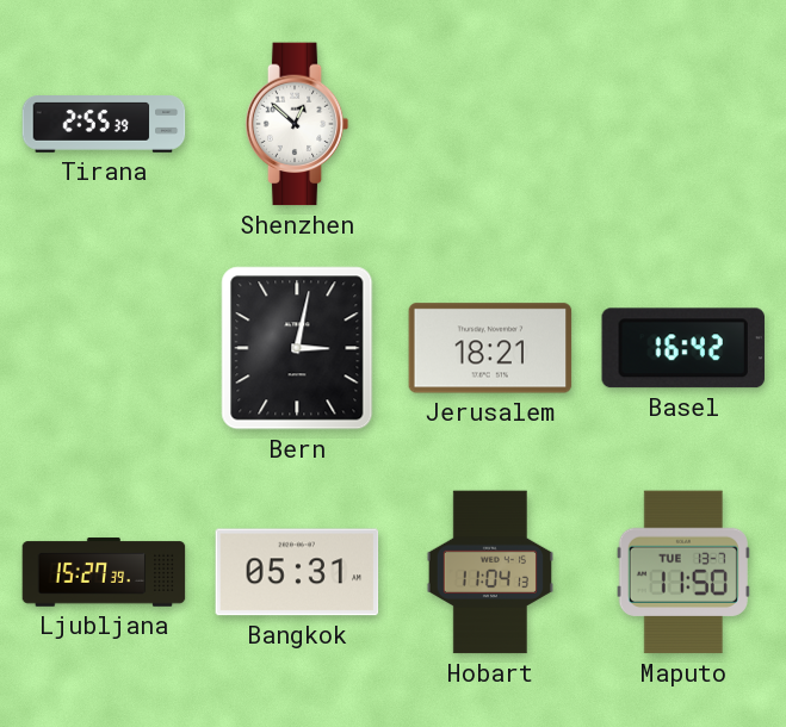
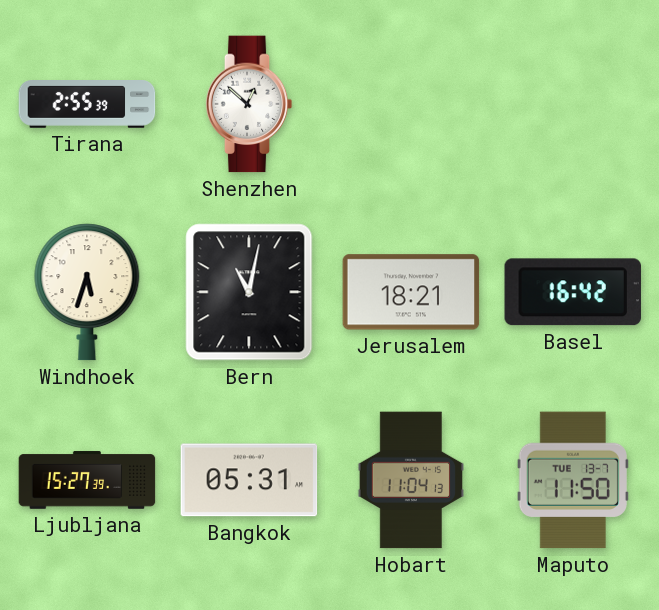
Windhoek: none -> 5:33
Bern: 3:02 -> 11:02
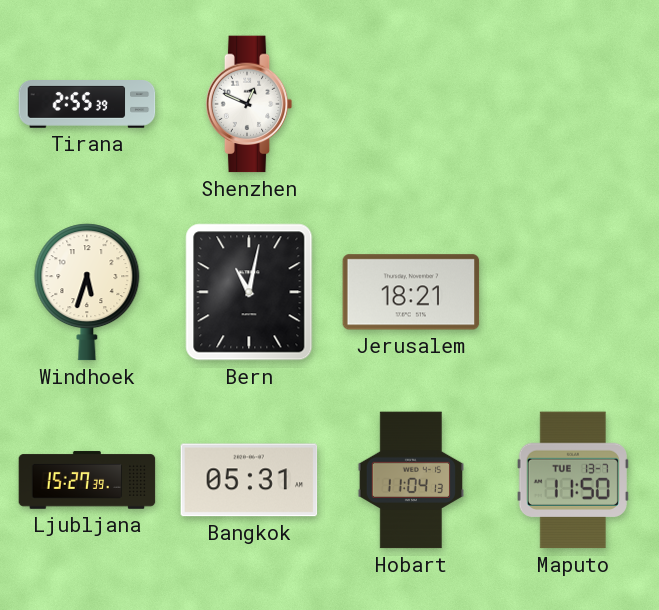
Shenzhen: 12:52 -> 12:49
Basel: 16:42 -> none
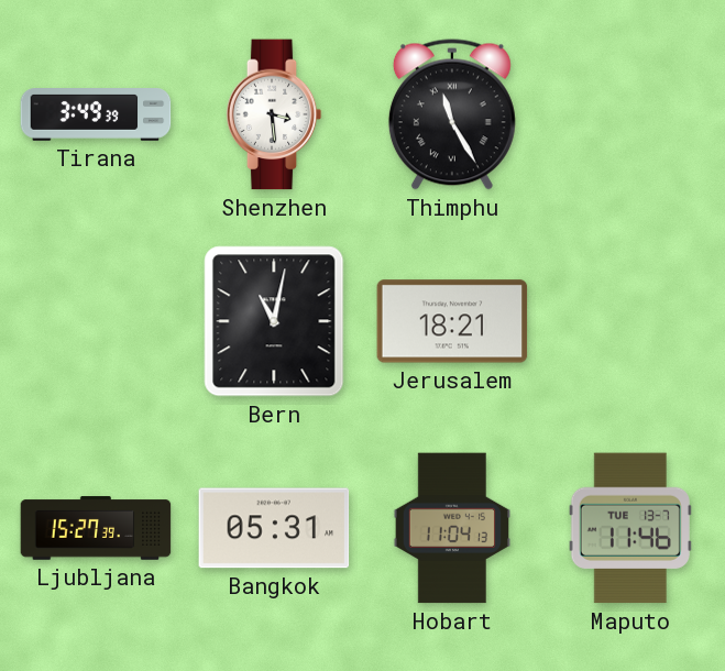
Tirana: 2:55 -> 3:49
Shenzhen: 12:49 -> 3:29
Thimphu: none -> 11:25
Windhoek: 5:33 -> none
Maputo: 11:50 -> 11:46
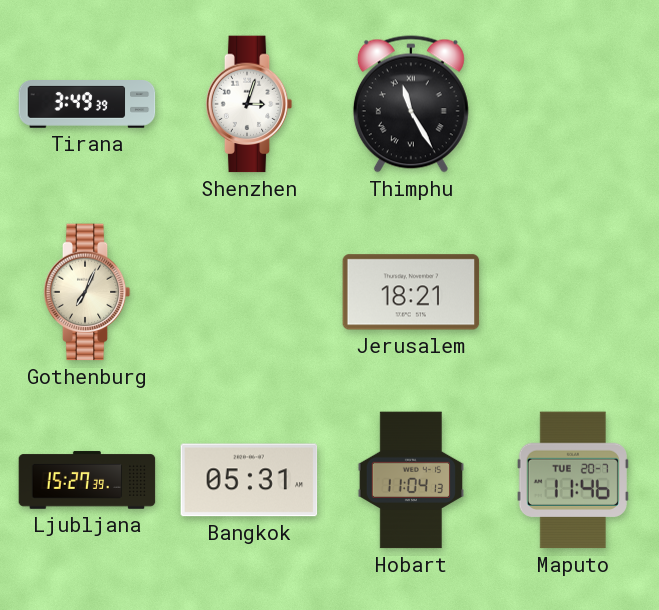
Shenzhen: 3:29 -> 3:03
Gothenburg: none -> 7:04
Bern: 11:02 -> none
Maputo date: TUE 13-7 -> TUE 20-7
